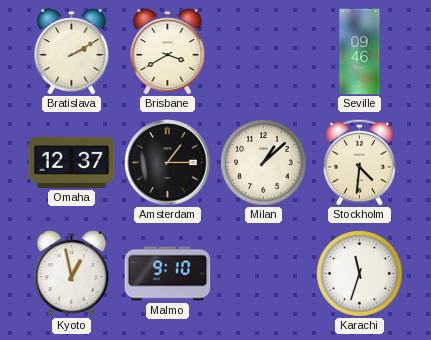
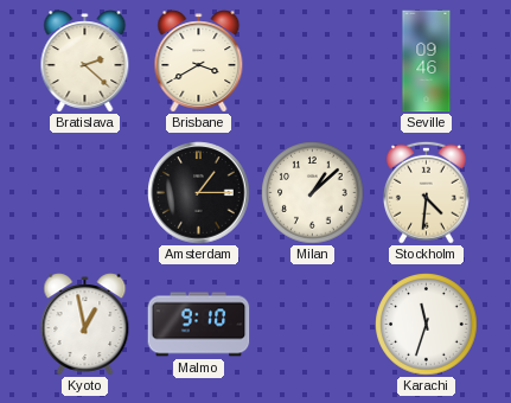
Bratislava: 2:10 -> 2:22
Omaha: 12:37 -> none
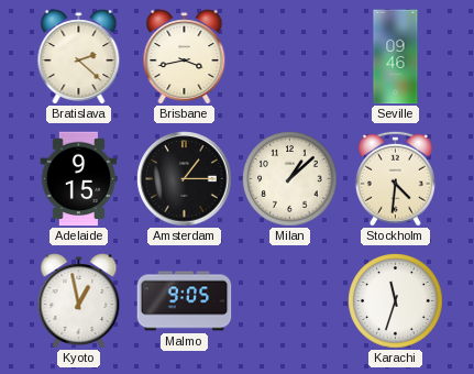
Brisbane: 3:40 -> 3:43
Adelaide: none -> 9:15
Malmo: 9:10 -> 9:05
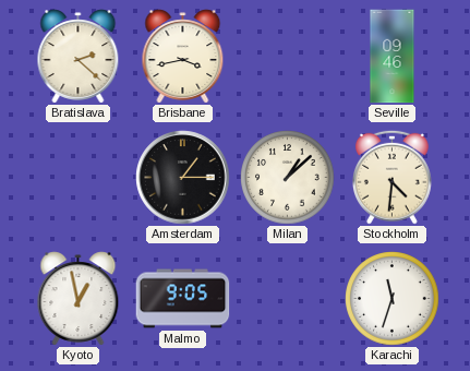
Adelaide: 9:15 -> none
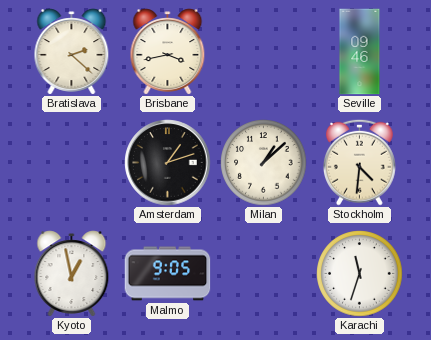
Amsterdam: 1:15 -> 1:12
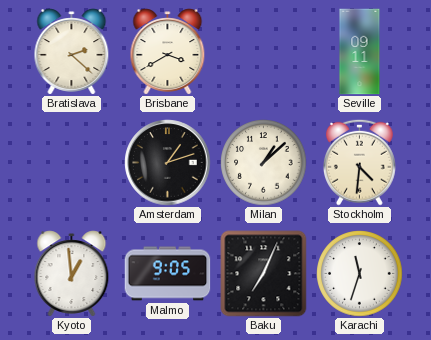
Brisbane: 3:43 -> 3:40
Seville: 09:46 -> 09:11
Kyoto: 12:58 -> 12:59
Baku: none -> 7:04
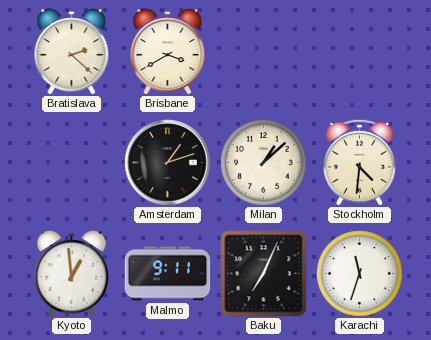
Seville: 09:11 -> none
Malmo: 9:05 -> 9:11
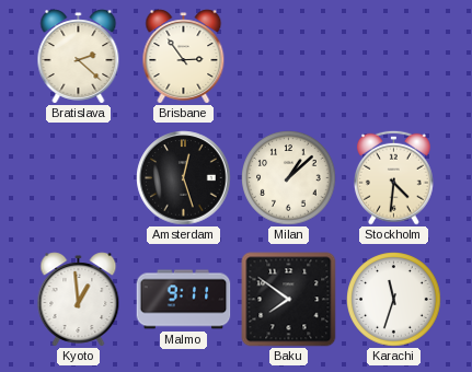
Brisbane: 3:40 -> 2:54
Amsterdam: 1:12 -> 12:27
Baku: 7:04 -> 7:51
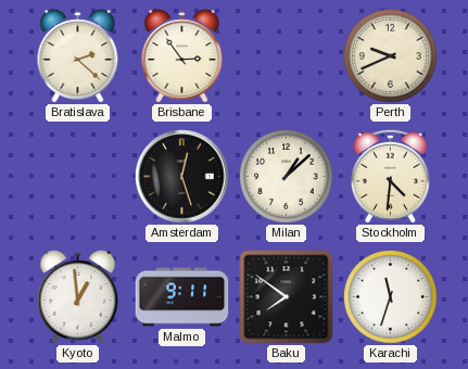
Perth: none -> 9:41
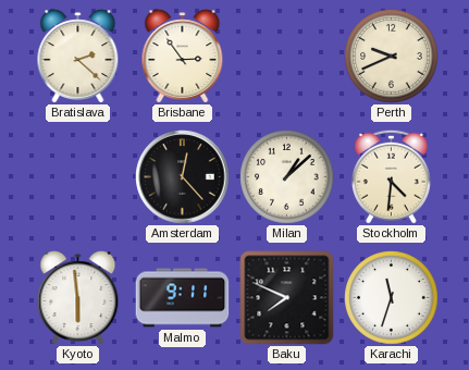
Amsterdam: 12:27 -> 12:23
Kyoto: 12:59 -> 5:59
Baku: 7:51 -> 7:49
